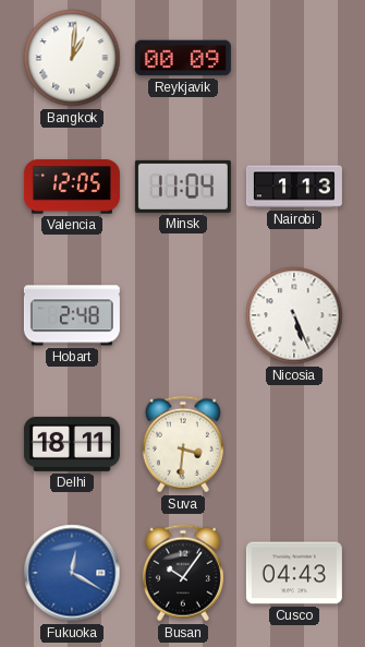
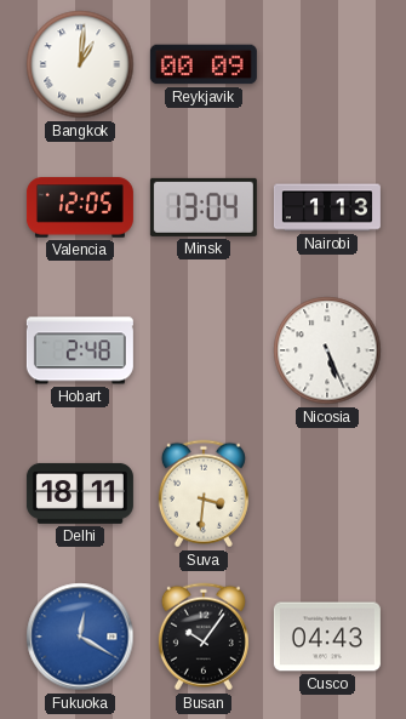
Minsk: 11:04 -> 13:04
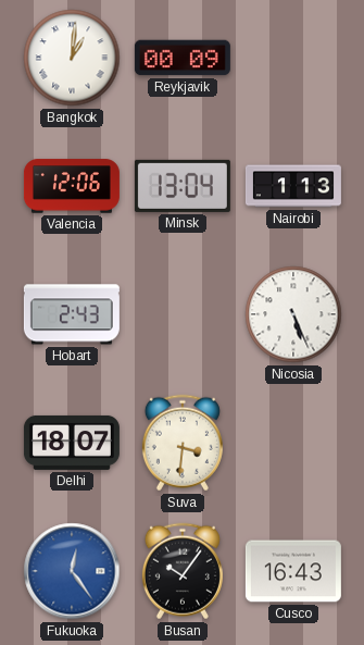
Valencia: 12:05 -> 12:06
Hobart: 2:48 -> 2:43
Delhi: 18:11 -> 18:07
Fukuoka: 12:20 -> 12:24
Cusco: 04:43 -> 16:43
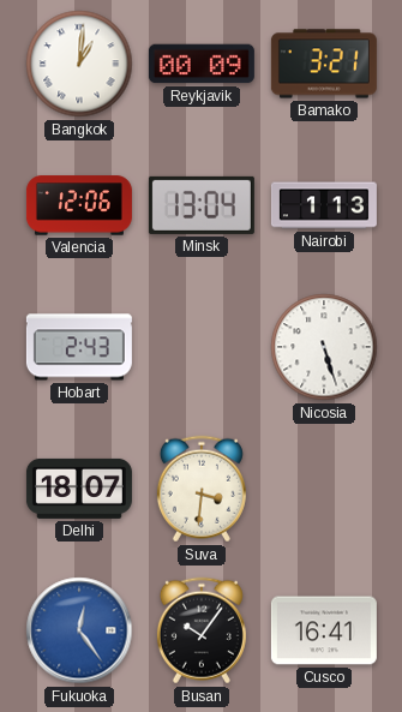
Bamako: none -> 3:21
Nicosia: 5:26 -> 5:27
Cusco: 16:43 -> 16:41
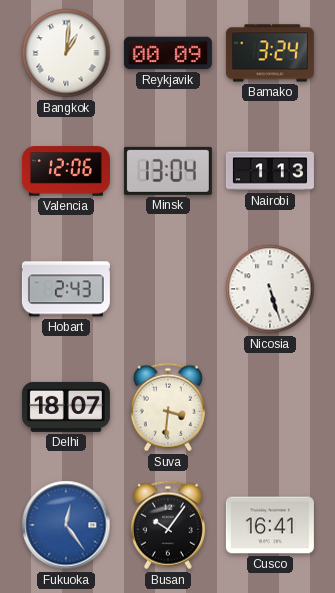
Bamako: 3:21 -> 3:24
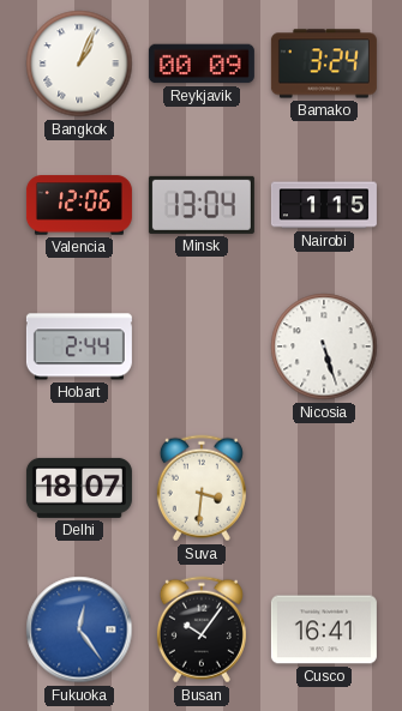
Bangkok: 1:01 -> 1:04
Nairobi: 1:13 -> 1:15
Hobart: 2:43 -> 2:44
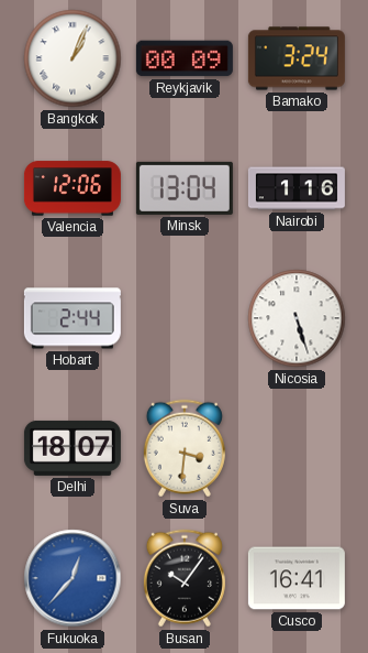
Nairobi: 1:15 -> 1:16
Fukuoka: 12:24 -> 12:37
